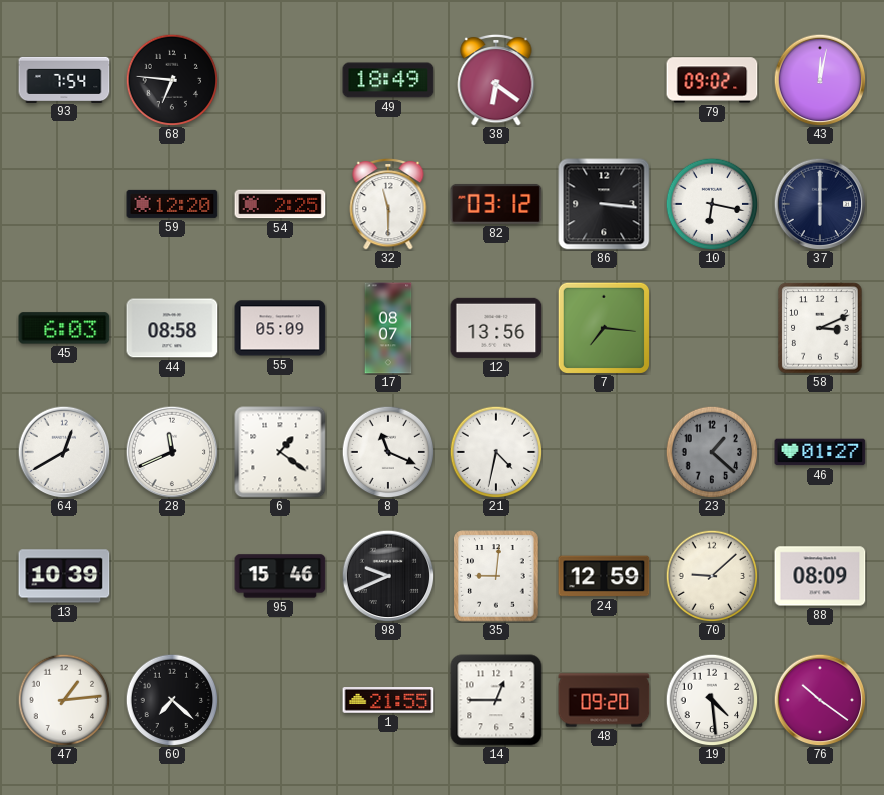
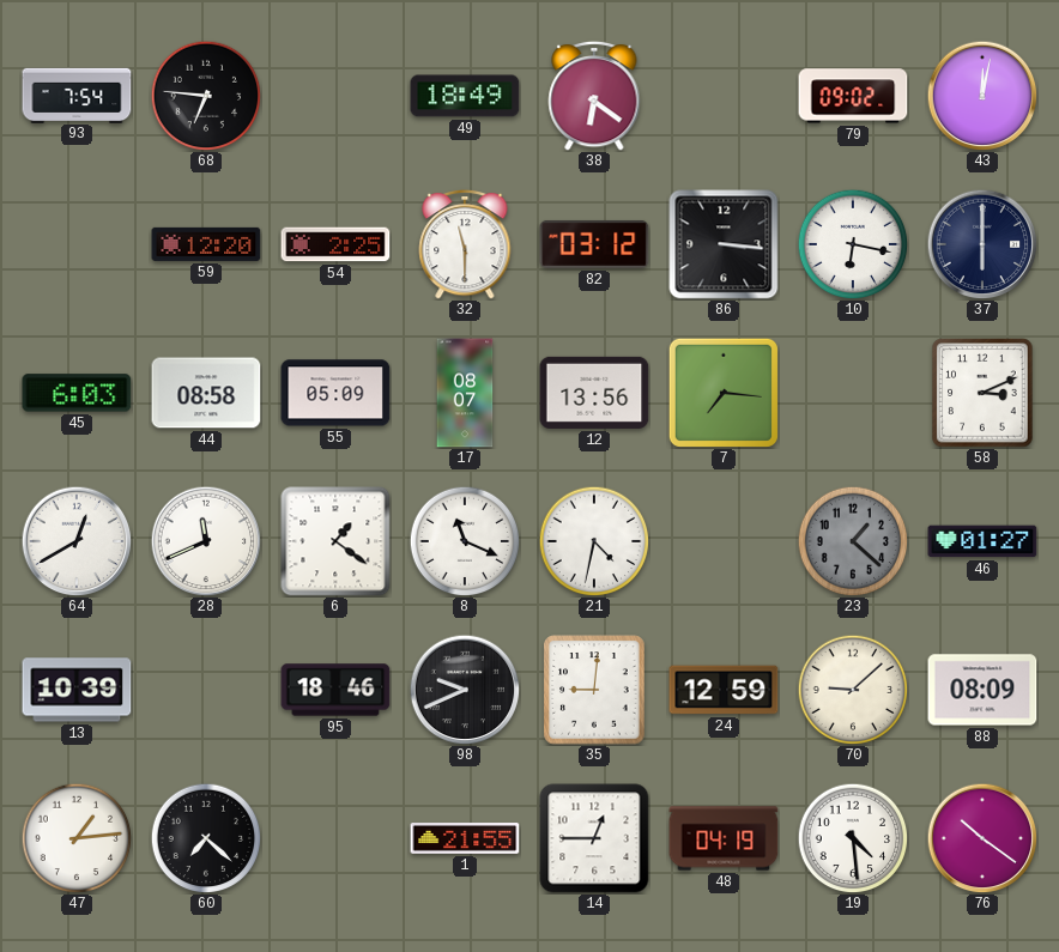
95: 15:46 -> 18:46
48: 09:20 -> 04:19
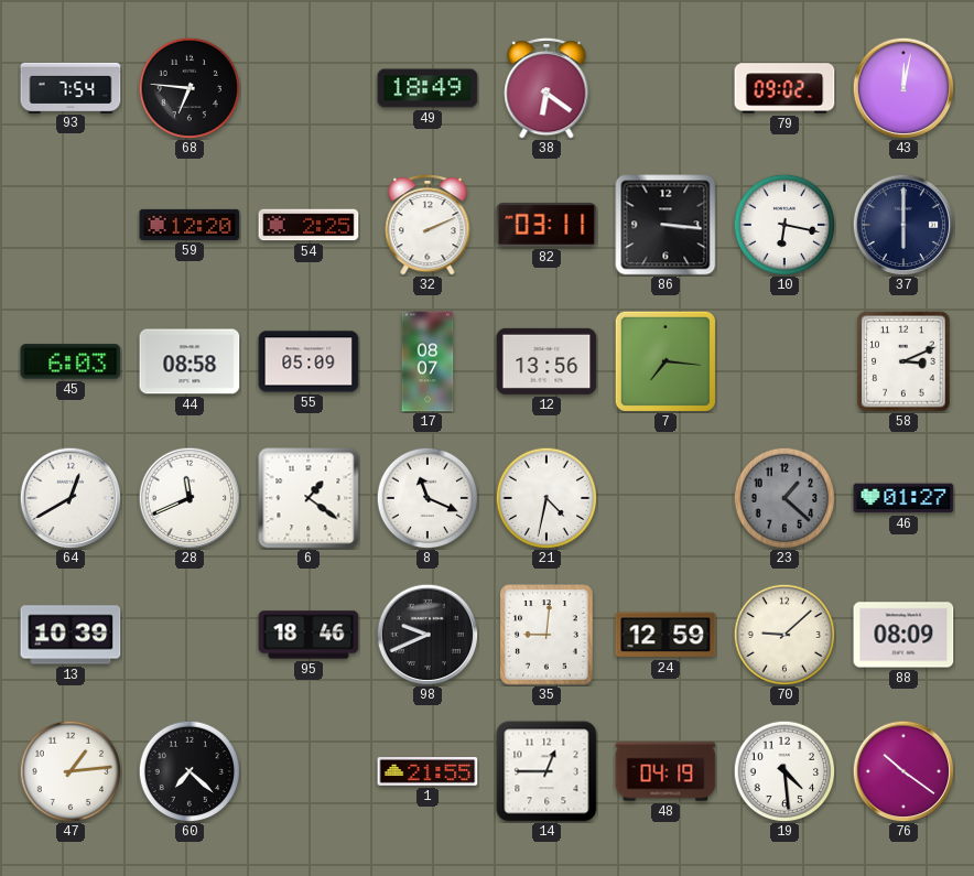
32: 11:30 -> 2:11
82: 03:12 -> 03:11
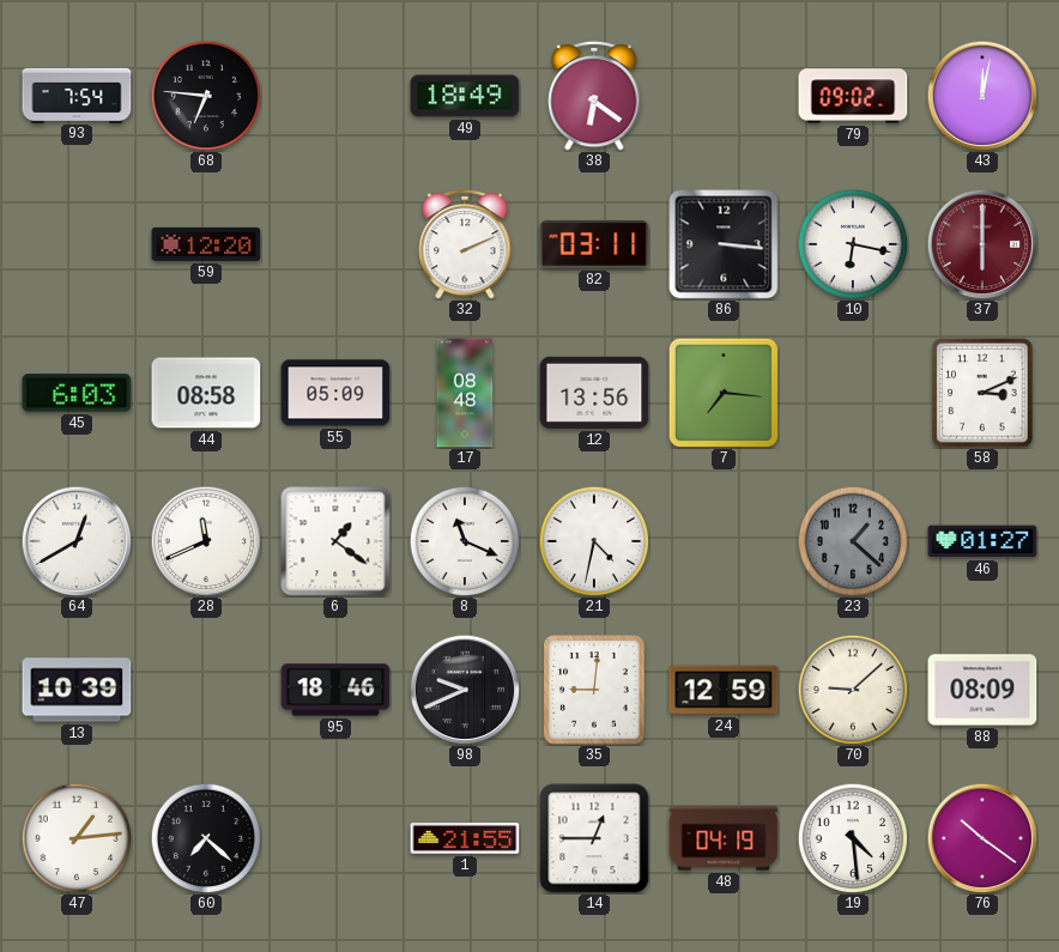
54: 2:25 -> none
37 dial: navy -> burgundy
17: 08:07 -> 08:48
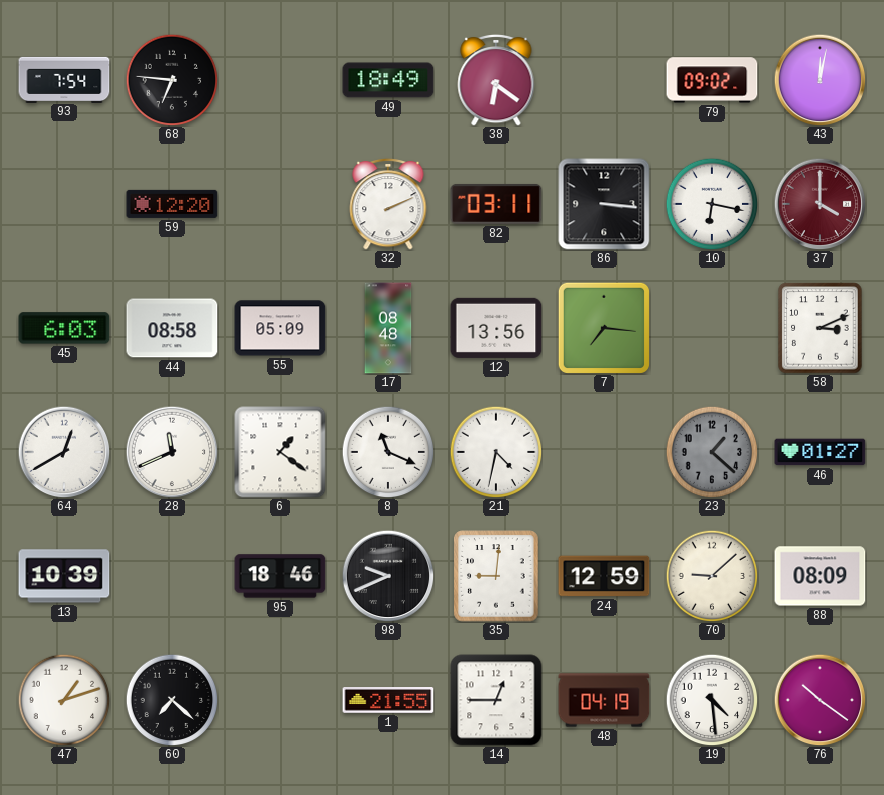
37: 6:00 -> 4:00
47: 1:14 -> 1:12
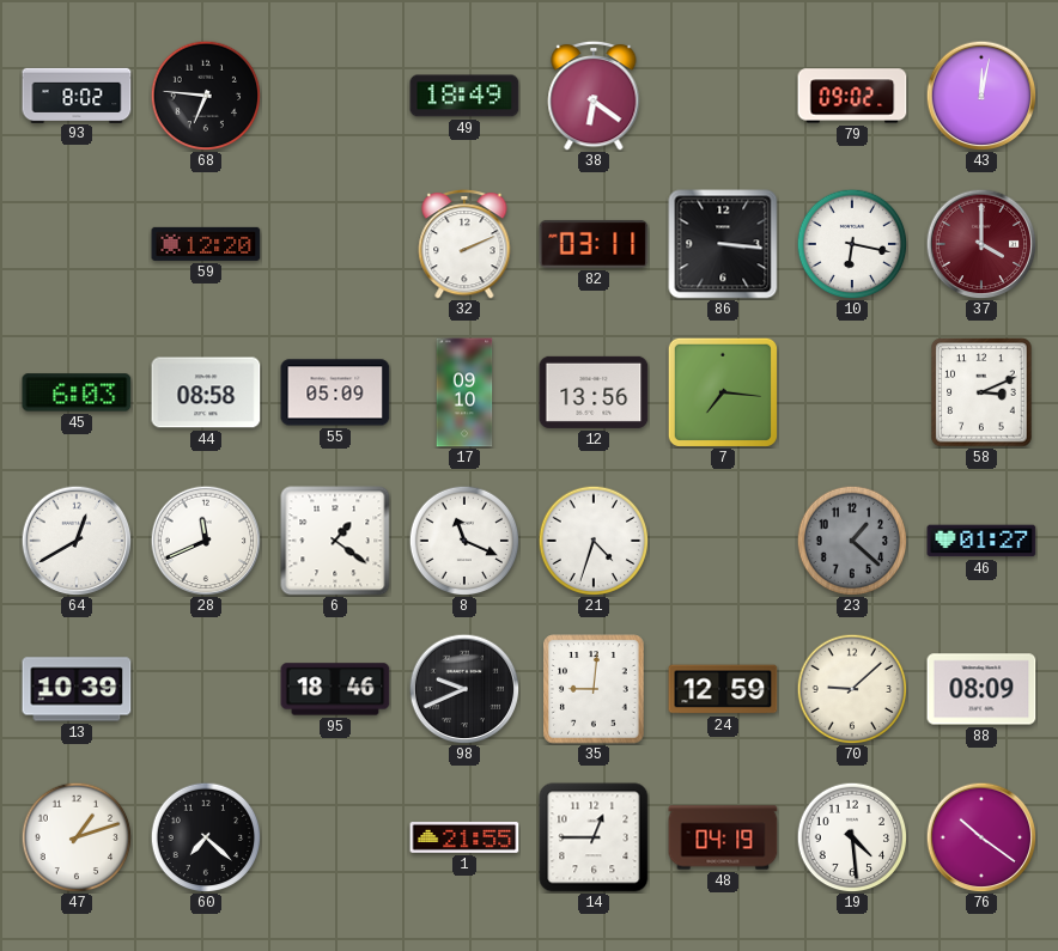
93: 7:54 -> 8:02
17: 08:48 -> 09:10
21: 4:32 -> 4:33
